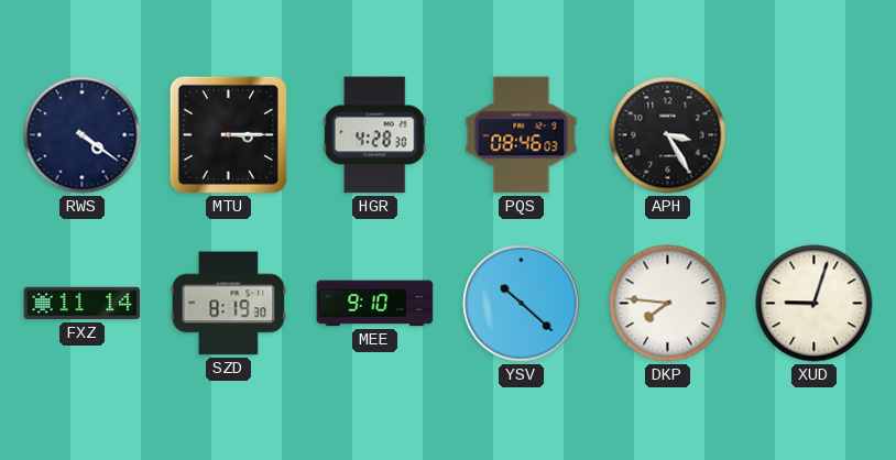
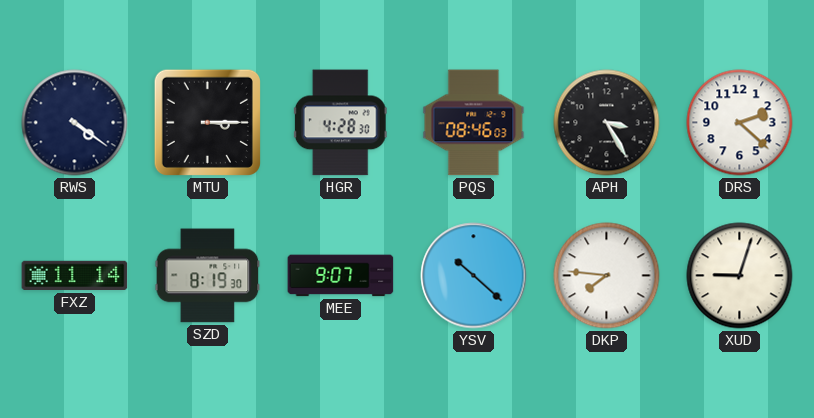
DRS: none -> 2:22
MEE: 9:10 -> 9:07
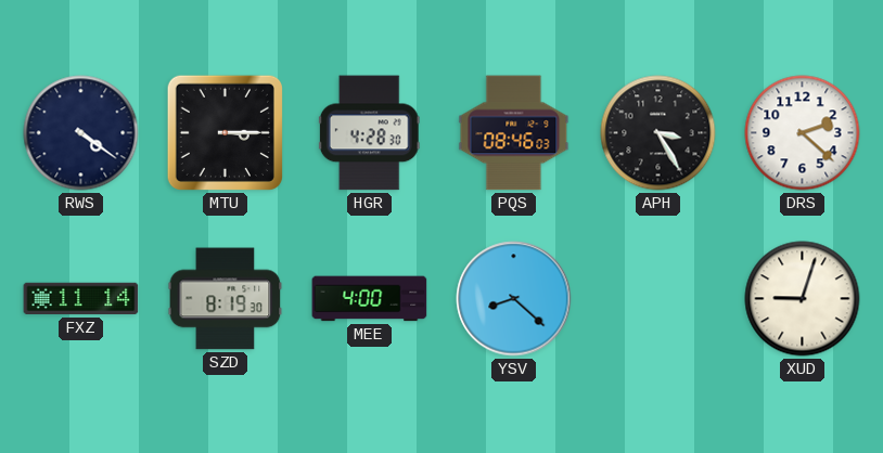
MEE: 9:07 -> 4:00
YSV: 10:22 -> 8:22
DKP: 7:46 -> none
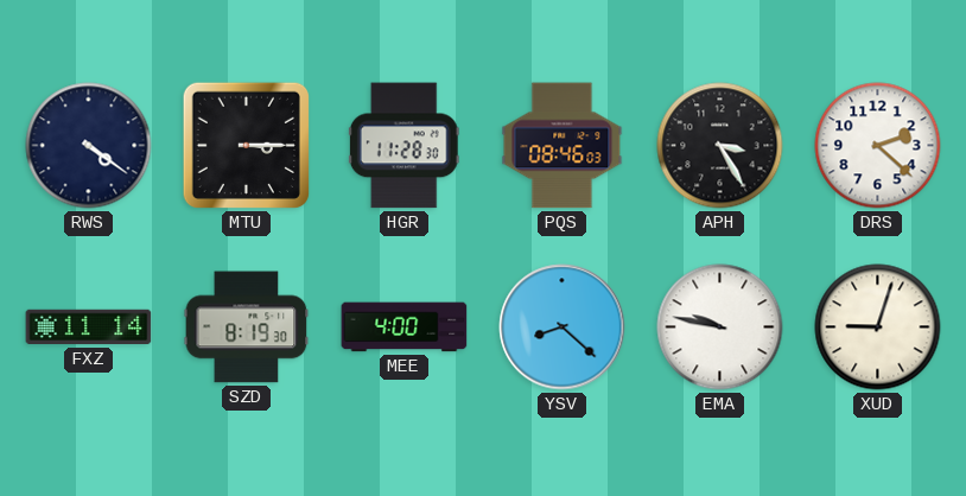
HGR: 4:28 -> 11:28
EMA: none -> 9:47
